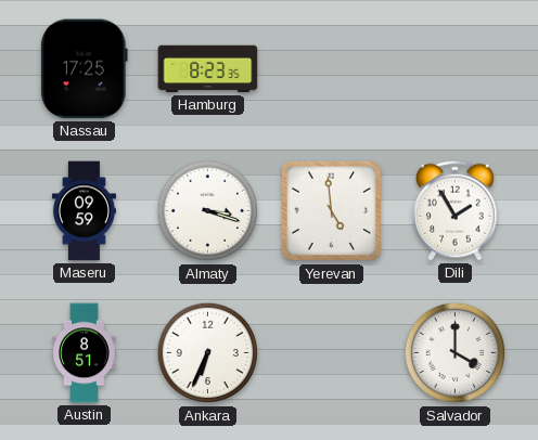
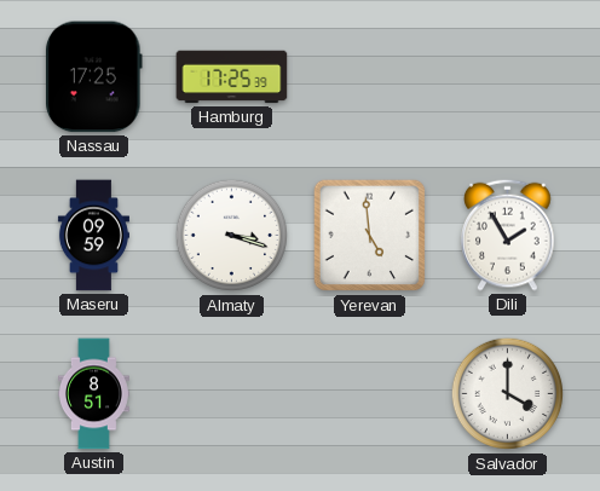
Hamburg: 8:23 -> 17:25
Ankara: 6:34 -> none
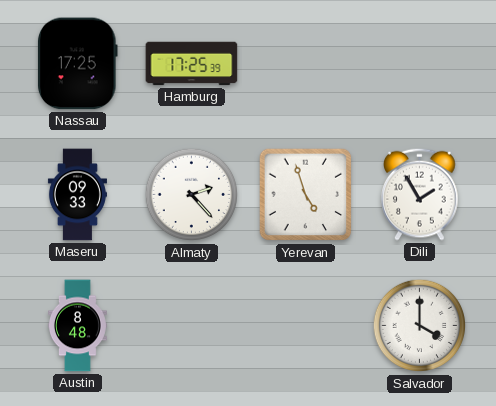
Maseru: 09:59 -> 09:33
Almaty: 3:18 -> 2:23
Yerevan: 4:59 -> 4:57
Austin: 8:51 -> 8:48
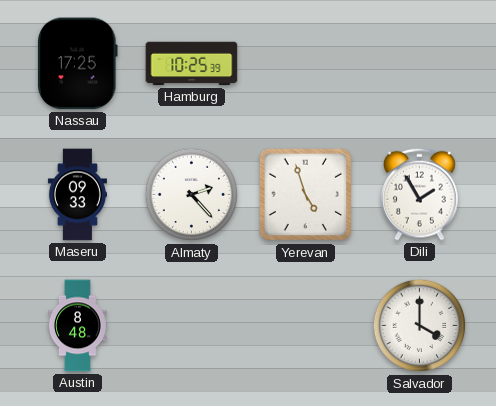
Hamburg: 17:25 -> 10:25
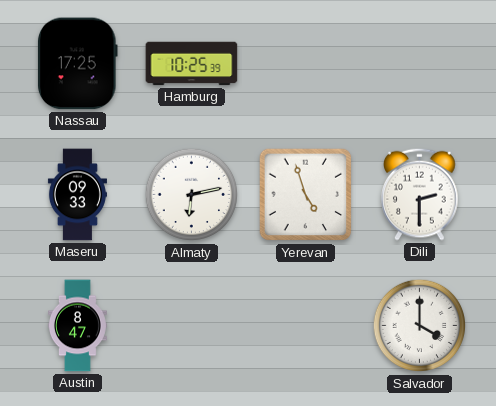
Almaty: 2:23 -> 6:13
Dili: 1:55 -> 2:30
Austin: 8:48 -> 8:47
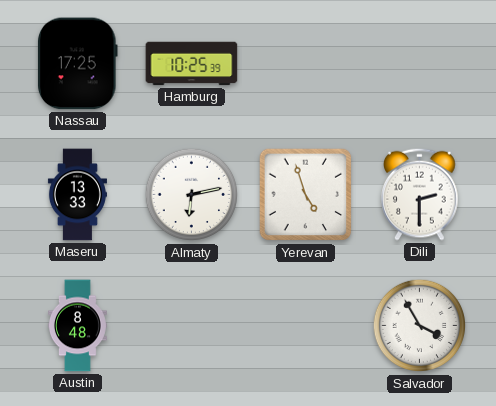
Maseru: 09:33 -> 13:33
Austin: 8:47 -> 8:48
Salvador: 4:00 -> 3:55
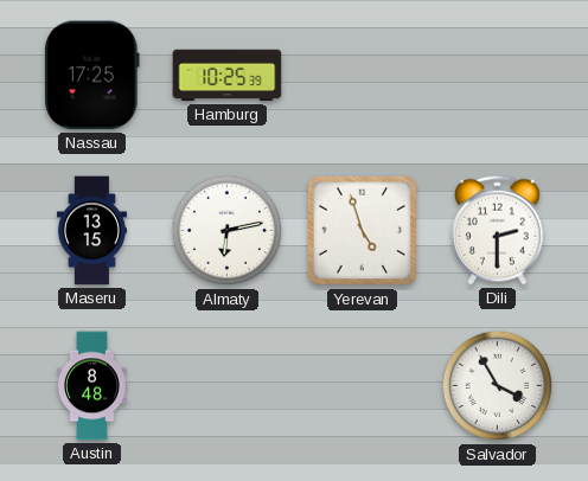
Maseru: 13:33 -> 13:15
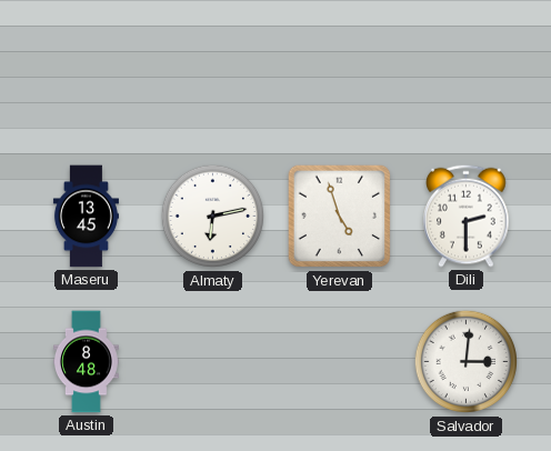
Nassau: 17:25 -> none
Hamburg: 10:25 -> none
Maseru: 13:15 -> 13:45
Salvador: 3:55 -> 3:01
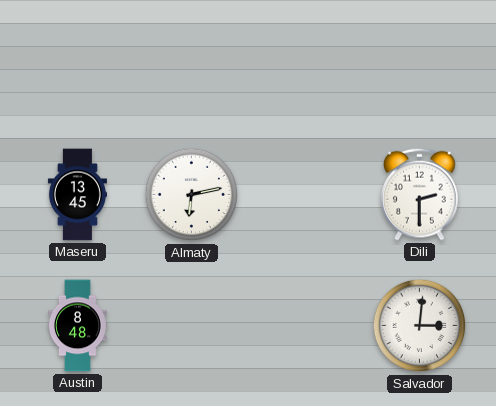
Yerevan: 4:57 -> none
